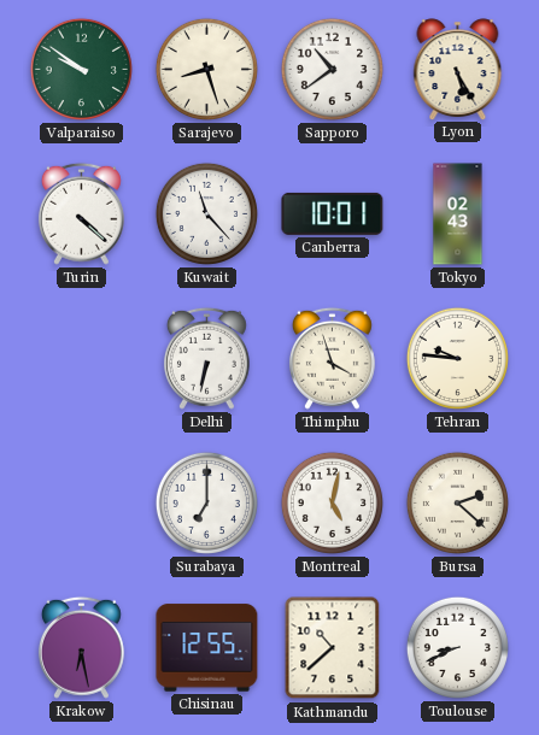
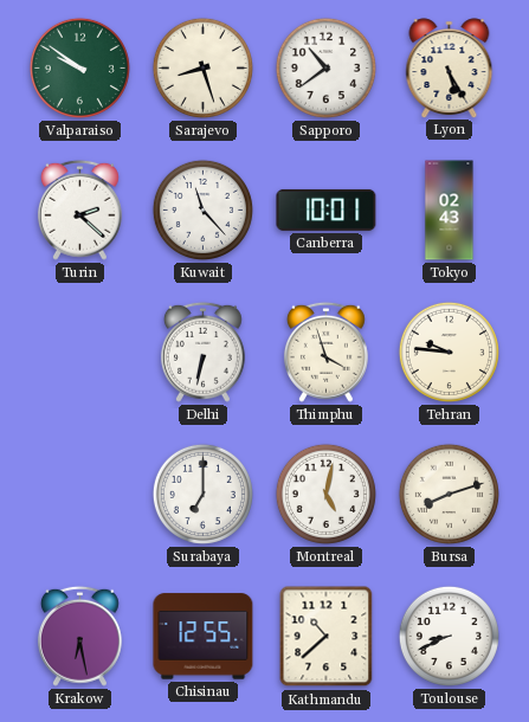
Turin: 4:22 -> 2:22
Bursa: 2:22 -> 8:12
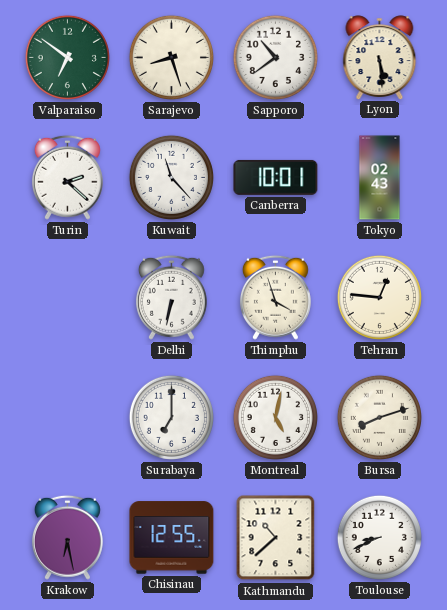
Valparaiso: 9:51 -> 6:51
Lyon: 5:25 -> 5:29
Tehran: 9:46 -> 12:46
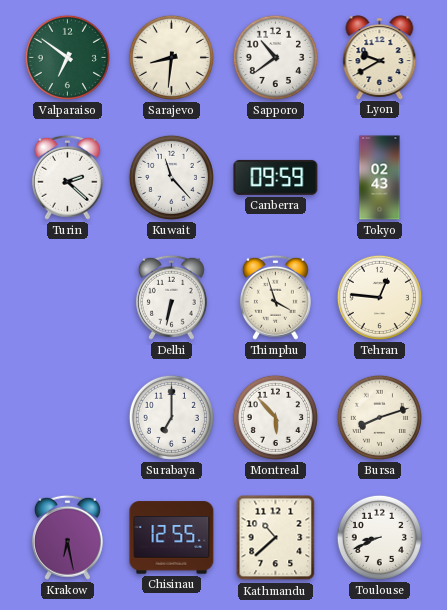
Sarajevo: 8:27 -> 8:31
Lyon: 5:29 -> 9:40
Canberra: 10:01 -> 09:59
Montreal: 5:02 -> 5:53
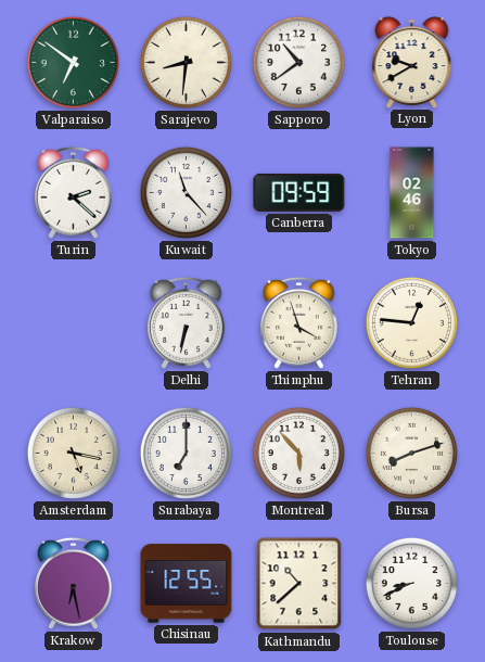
Tokyo: 02:43 -> 02:46
Amsterdam: none -> 5:17
